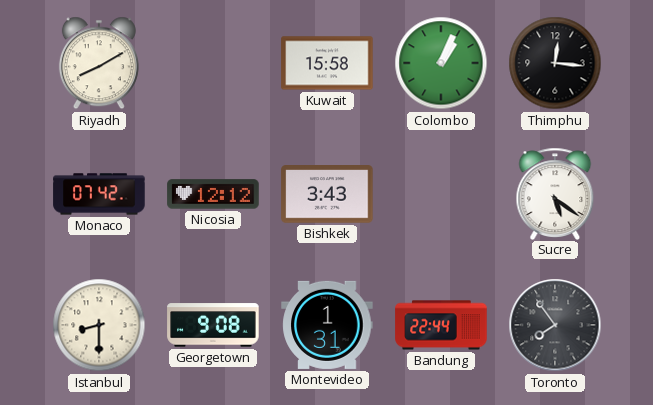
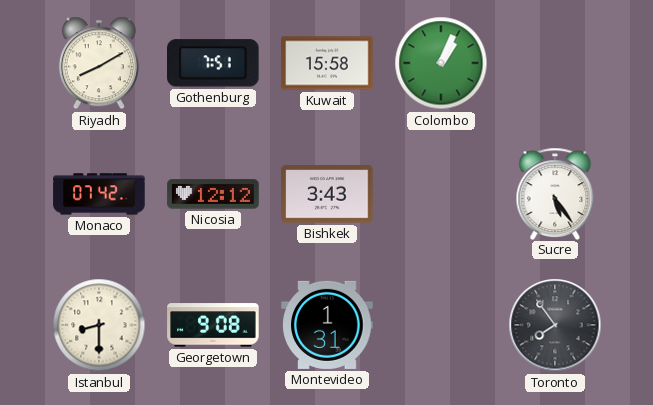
Gothenburg: none -> 7:51
Thimphu: 12:16 -> none
Sucre: 5:21 -> 5:24
Bandung: 22:44 -> none
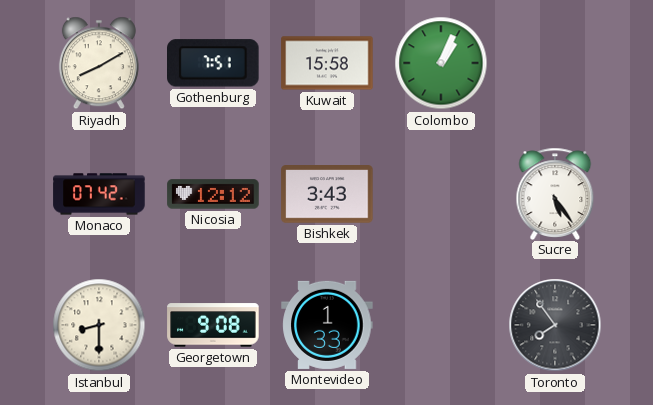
Montevideo: 1:31 -> 1:33
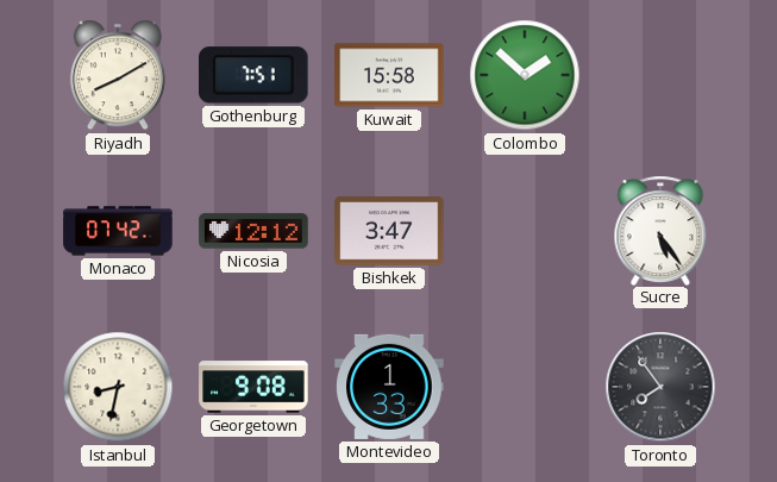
Colombo: 1:04 -> 1:52
Bishkek: 3:43 -> 3:47
Istanbul: 8:30 -> 8:32
